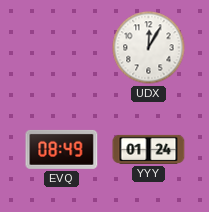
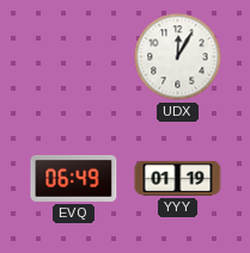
EVQ: 08:49 -> 06:49
YYY: 01:24 -> 01:19
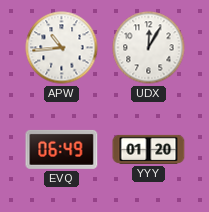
APW: none -> 10:44
YYY: 01:19 -> 01:20
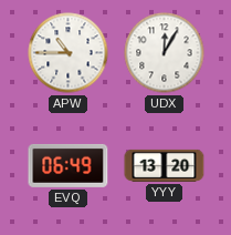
APW: 10:44 -> 10:45
YYY: 01:20 -> 13:20
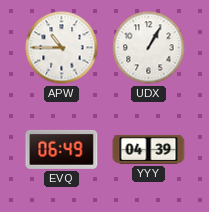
UDX: 12:05 -> 1:05
YYY: 13:20 -> 04:39
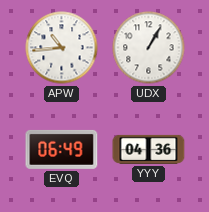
APW: 10:45 -> 10:44
YYY: 04:39 -> 04:36
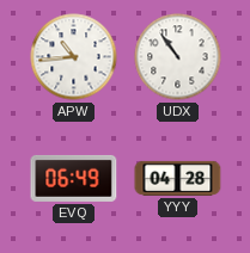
UDX: 1:05 -> 10:54
YYY: 04:36 -> 04:28
